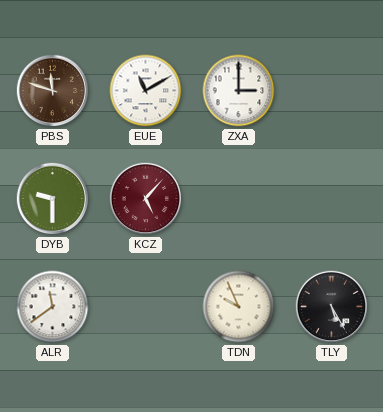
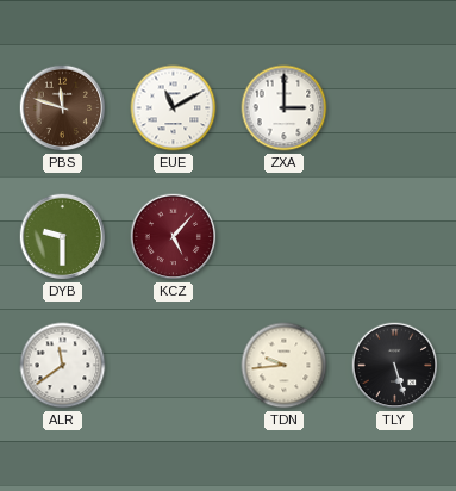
TDN: 9:56 -> 9:44
TLY: 5:25 -> 5:27
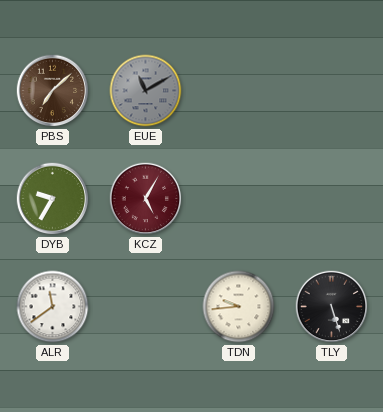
PBS: 11:48 -> 7:08
EUE dial: white -> grey
ZXA: 3:00 -> none
DYB: 9:30 -> 9:35
KCZ: 5:07 -> 5:05
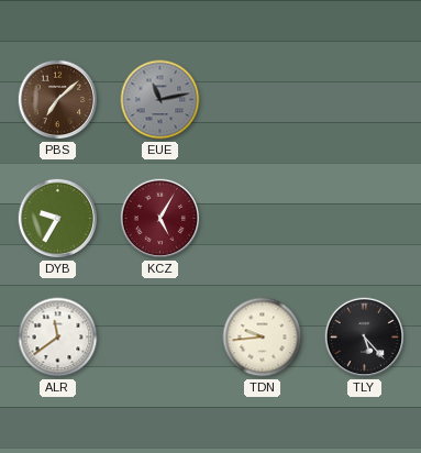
EUE: 11:10 -> 11:13
TLY: 5:27 -> 5:23
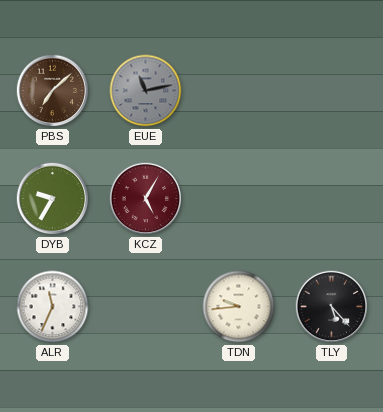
ALR: 11:39 -> 11:34
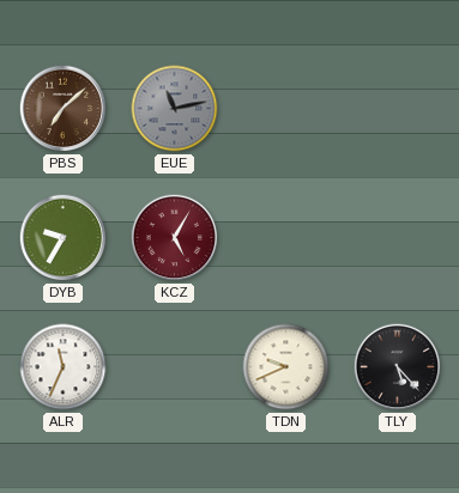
TDN: 9:44 -> 9:41
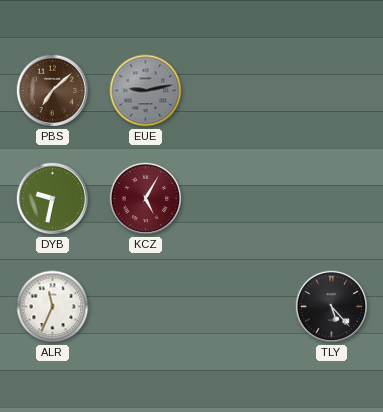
EUE: 11:13 -> 9:13
DYB: 9:35 -> 9:32
TDN: 9:41 -> none
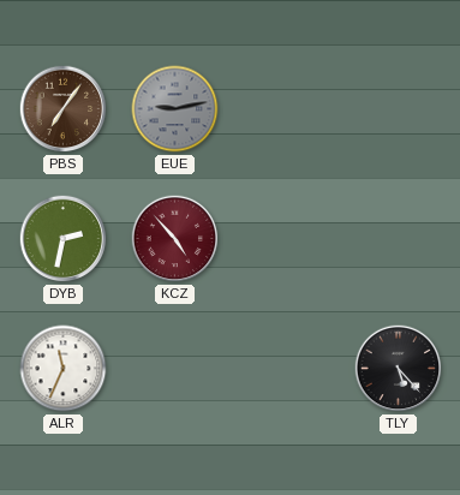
PBS: 7:08 -> 7:06
DYB: 9:32 -> 2:32
KCZ: 5:05 -> 4:53
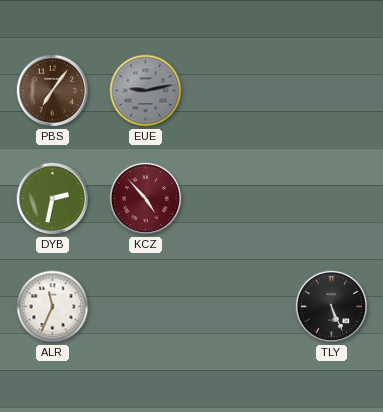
TLY: 5:23 -> 5:26
